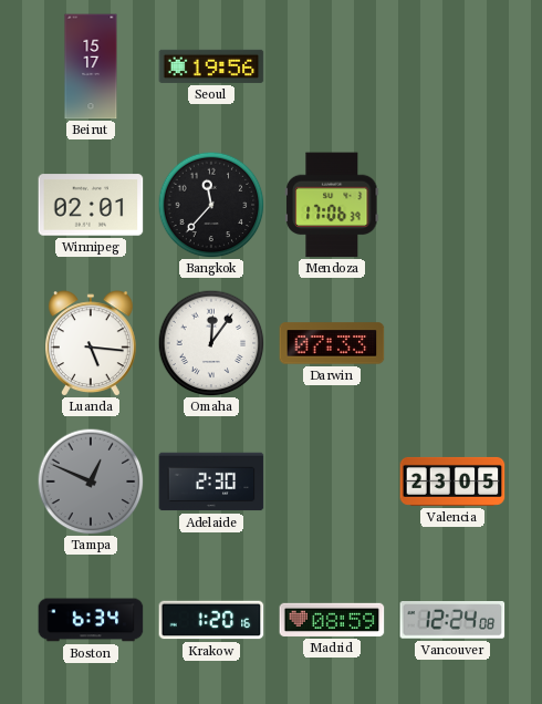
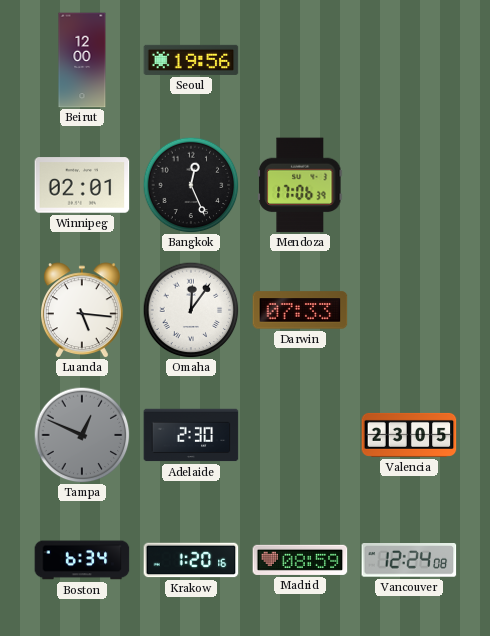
Beirut: 15:17 -> 12:00
Bangkok: 11:37 -> 12:26
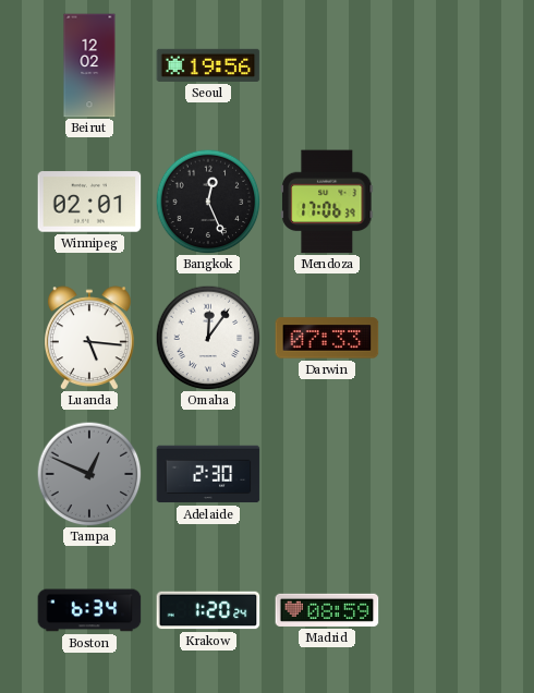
Beirut: 12:00 -> 12:02
Valencia: 23:05 -> none
Krakow: 1:20:16 -> 1:20:24
Vancouver: 12:24 -> none
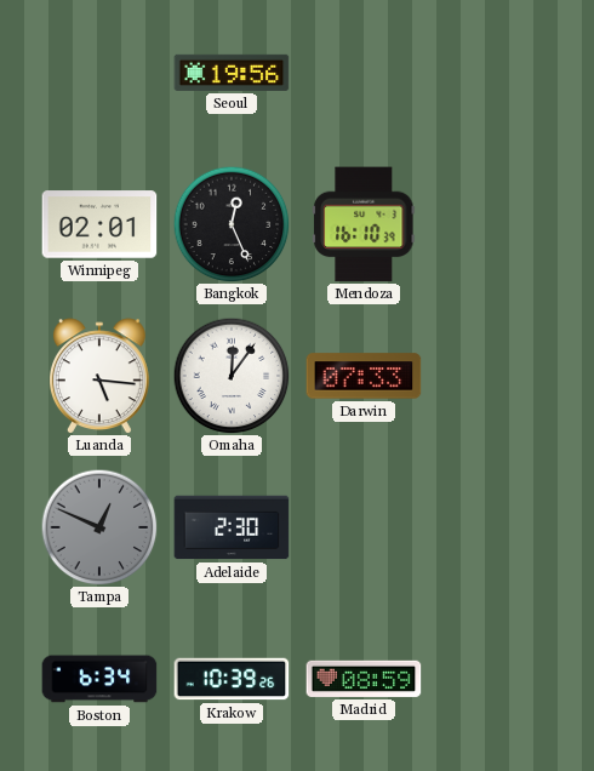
Beirut: 12:02 -> none
Mendoza: 17:06 -> 16:10
Krakow: 1:20 -> 10:39
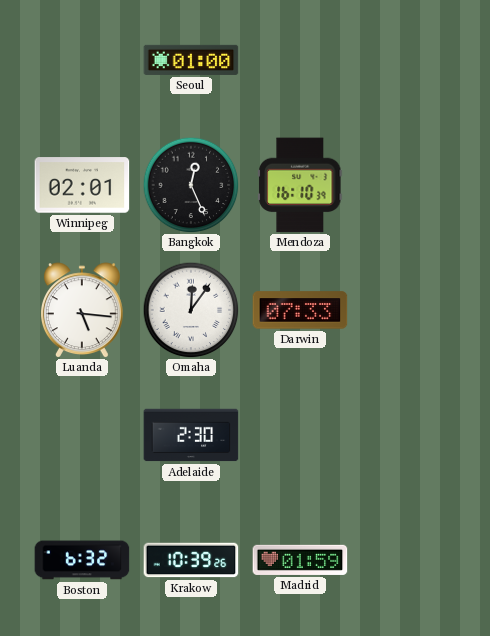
Seoul: 19:56 -> 01:00
Tampa: 12:49 -> none
Boston: 6:34 -> 6:32
Madrid: 08:59 -> 01:59
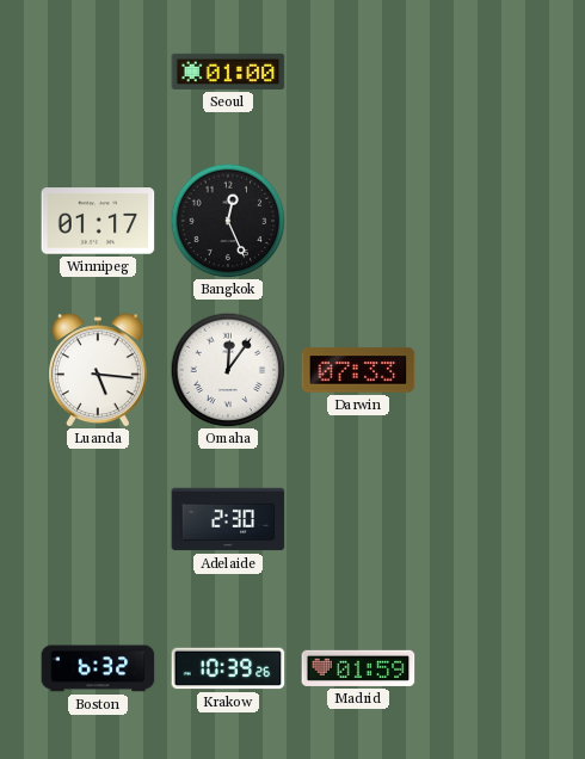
Winnipeg: 02:01 -> 01:17
Mendoza: 16:10 -> none
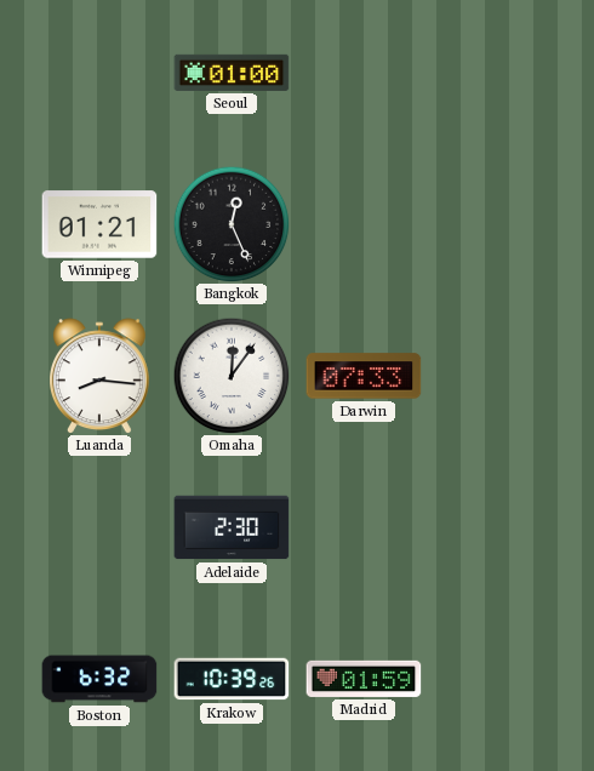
Winnipeg: 01:17 -> 01:21
Luanda: 5:16 -> 8:16
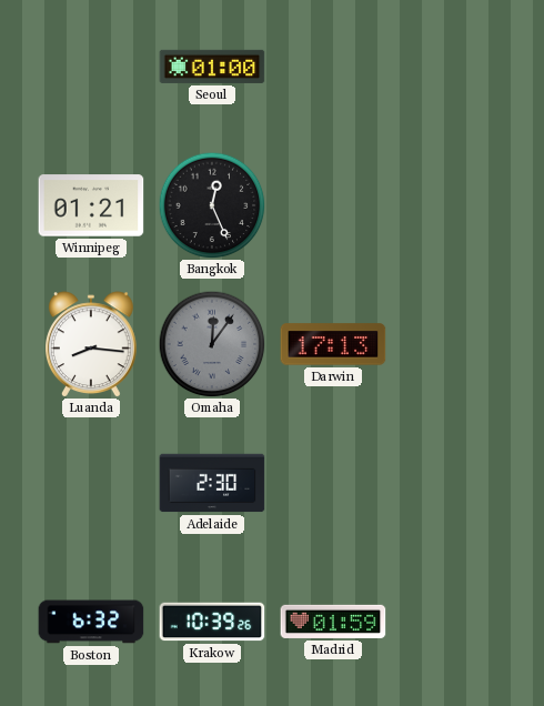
Omaha dial: white -> grey
Darwin: 07:33 -> 17:13
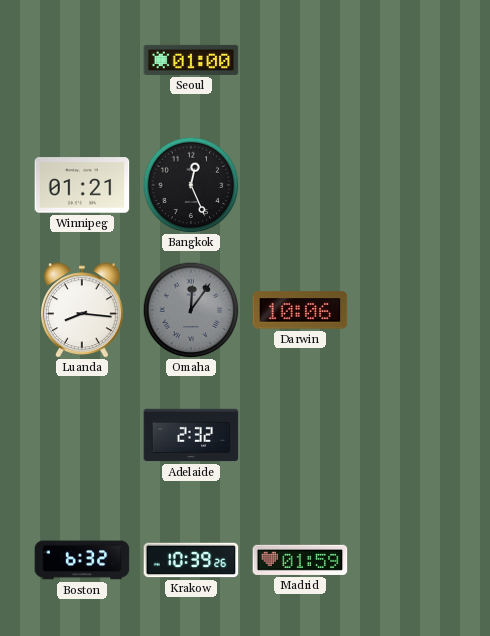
Darwin: 17:13 -> 10:06
Adelaide: 2:30 -> 2:32
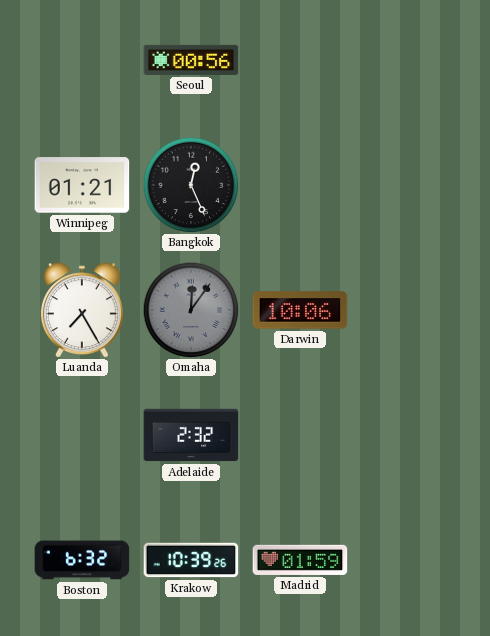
Seoul: 01:00 -> 00:56
Luanda: 8:16 -> 7:25
